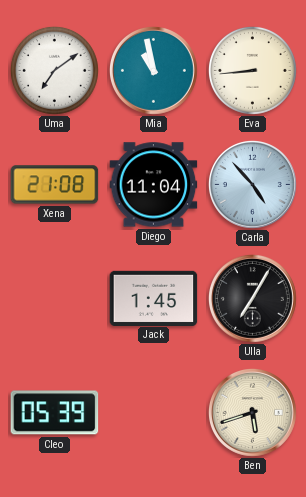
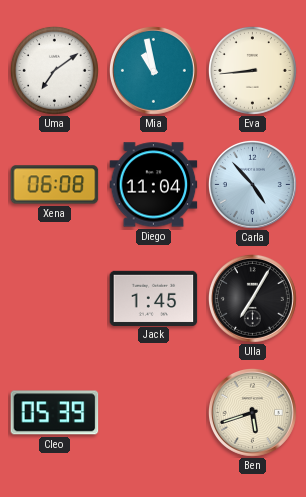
Xena: 21:08 -> 06:08
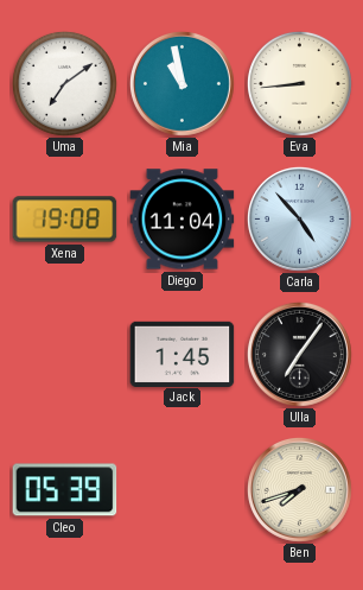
Xena: 06:08 -> 19:08
Ulla: 7:05 -> 7:06
Ben: 5:42 -> 7:42
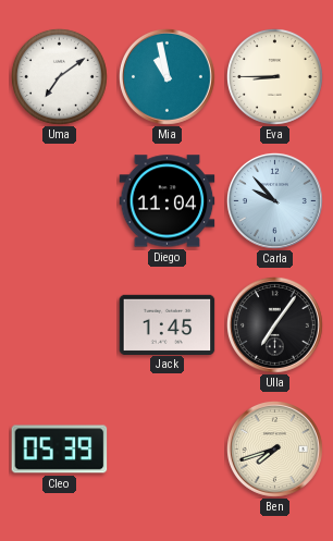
Eva: 8:44 -> 8:45
Xena: 19:08 -> none
Carla: 4:53 -> 9:53
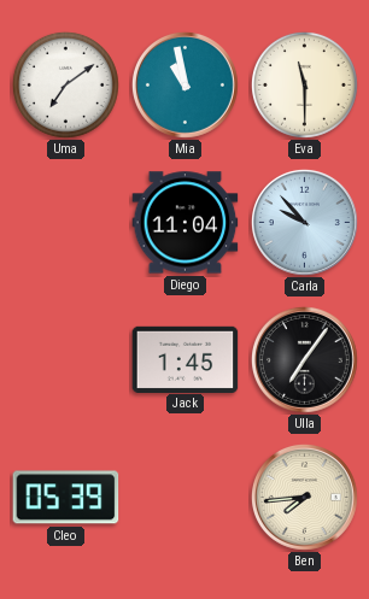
Eva: 8:45 -> 11:30
Ben: 7:42 -> 7:44
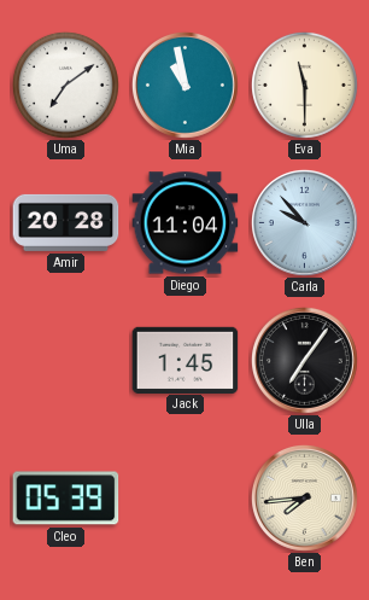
Amir: none -> 20:28
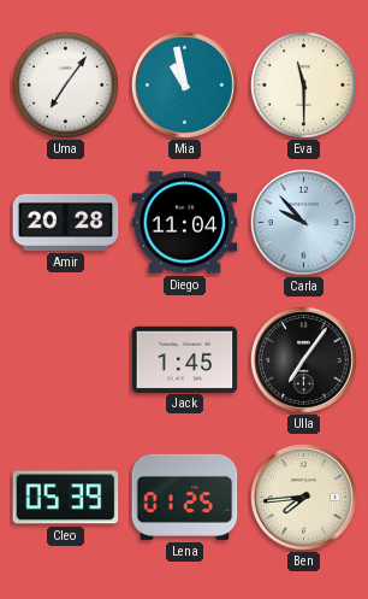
Uma: 7:09 -> 7:06
Lena: none -> 01:25
